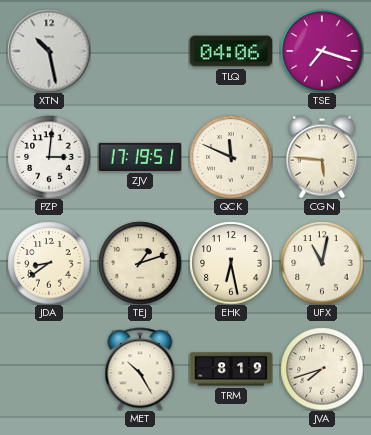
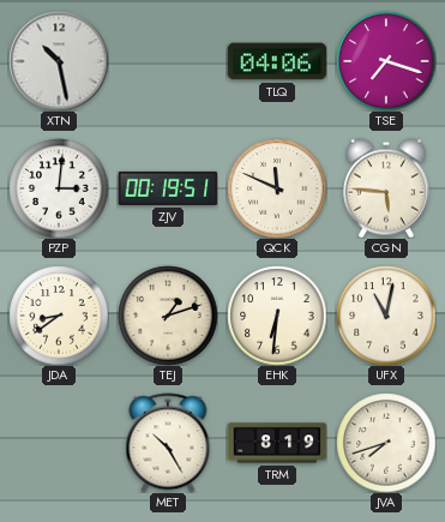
ZJV: 17:19 -> 00:19
EHK: 6:28 -> 6:31
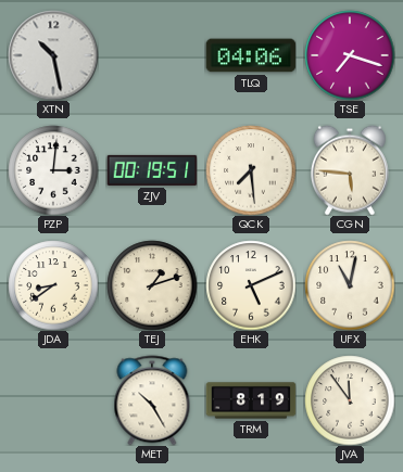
QCK: 11:49 -> 7:29
EHK: 6:31 -> 5:11
JVA: 7:42 -> 11:54
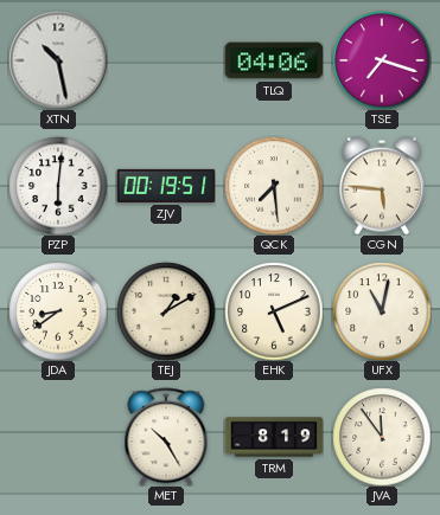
PZP: 3:01 -> 6:01
TEJ: 1:12 -> 1:10
